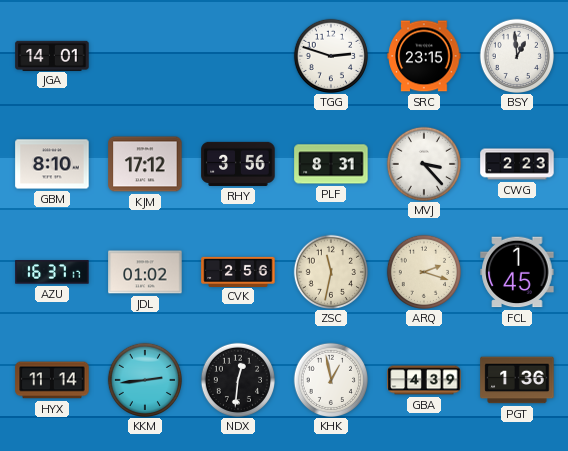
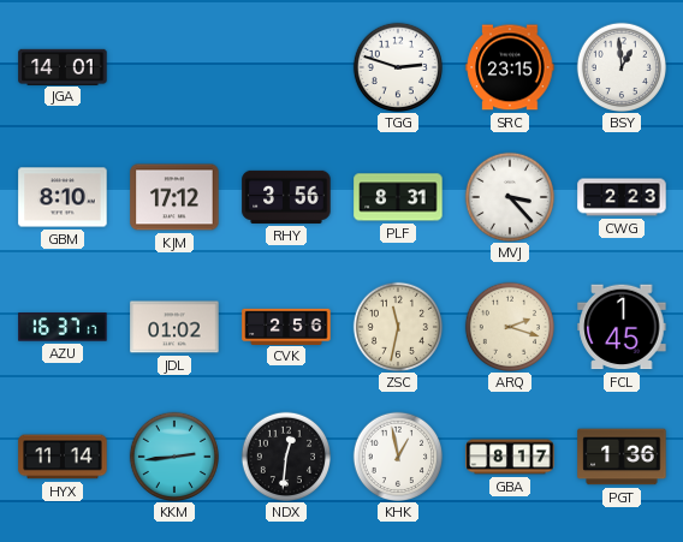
GBA: 4:39 -> 8:17
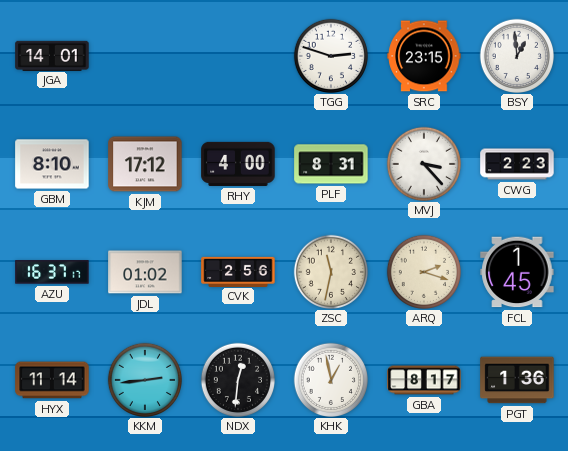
RHY: 3:56 -> 4:00
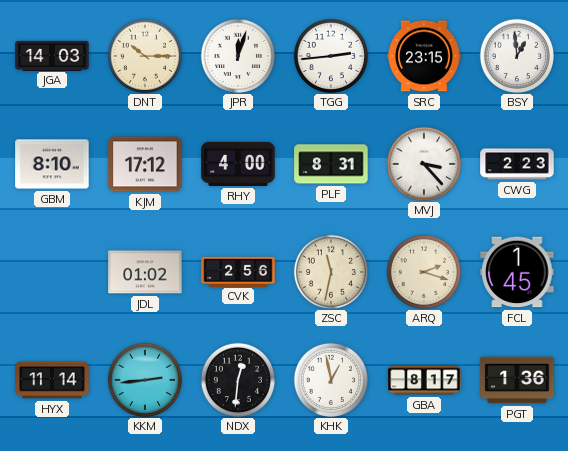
JGA: 14:01 -> 14:03
DNT: none -> 10:15
JPR: none -> 12:03
TGG: 2:48 -> 2:44
AZU: 16:37 -> none
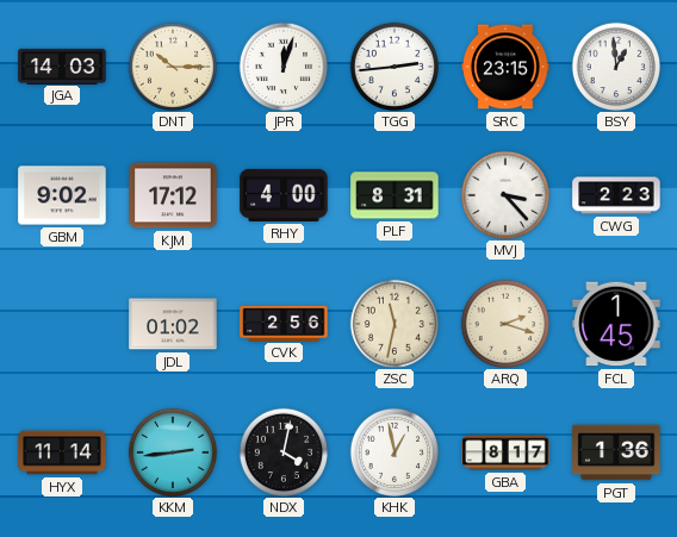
GBM: 8:10 -> 9:02
NDX: 12:31 -> 4:02
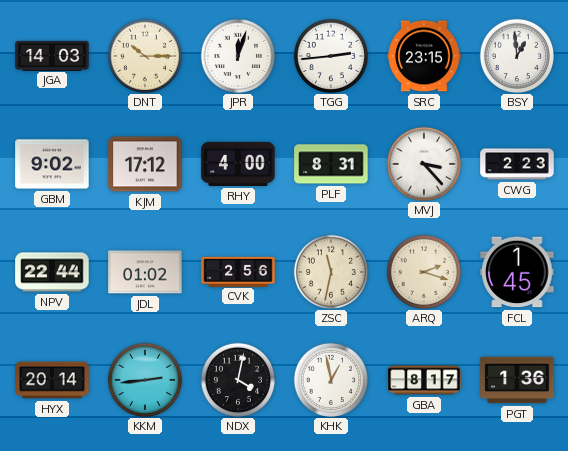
NPV: none -> 22:44
HYX: 11:14 -> 20:14
